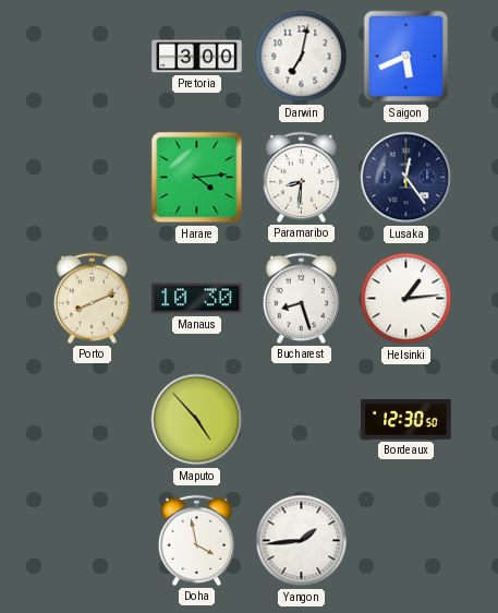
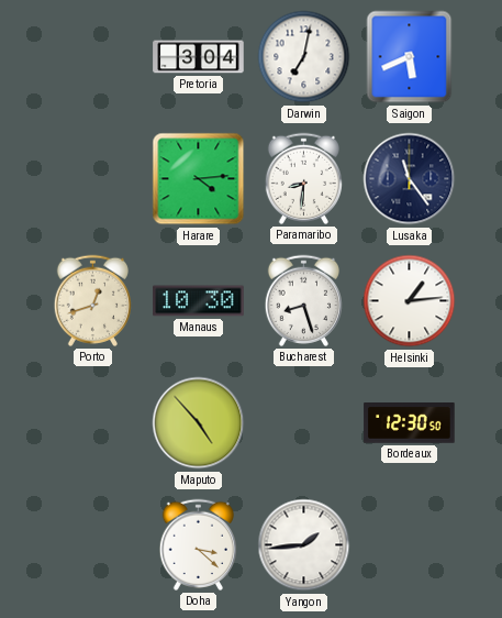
Pretoria: 3:00 -> 3:04
Lusaka: 12:24 -> 11:24
Porto: 8:11 -> 12:42
Doha: 3:58 -> 3:22
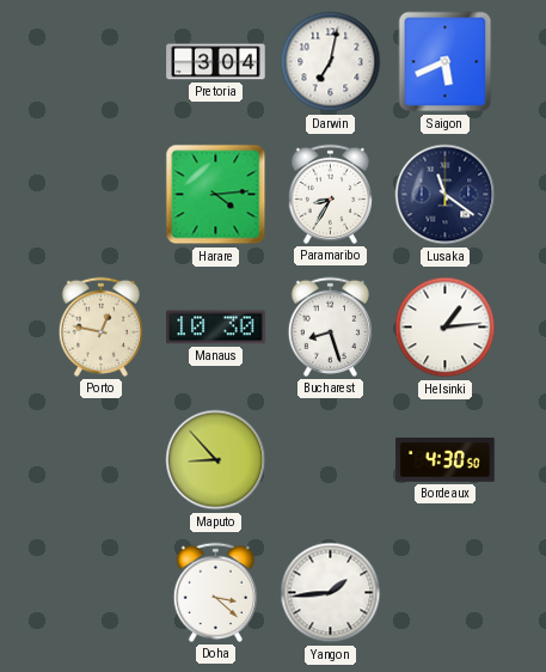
Paramaribo: 8:31 -> 8:35
Lusaka: 11:24 -> 11:21
Porto: 12:42 -> 12:47
Maputo: 4:53 -> 8:53
Bordeaux: 12:30 -> 4:30
